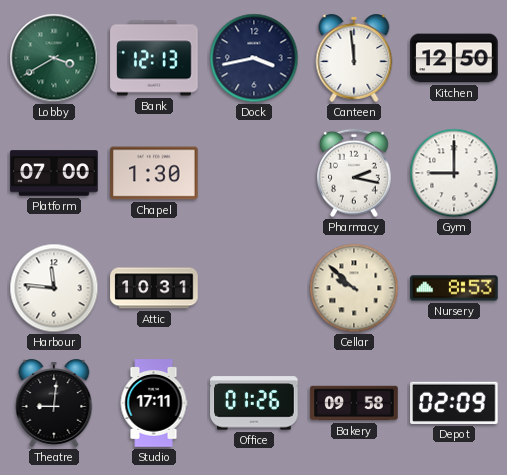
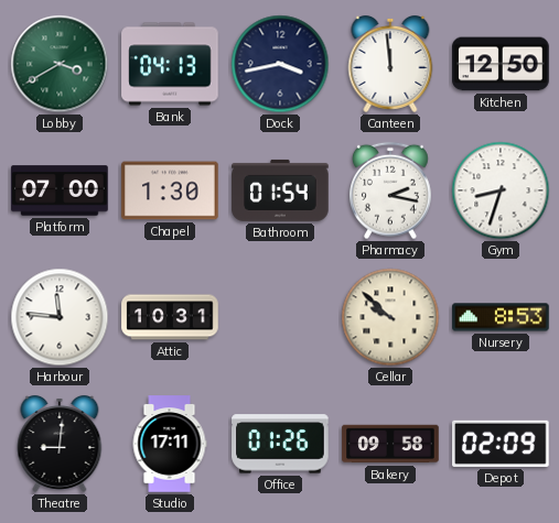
Bank: 12:13 -> 04:13
Bathroom: none -> 01:54
Gym: 9:00 -> 8:33
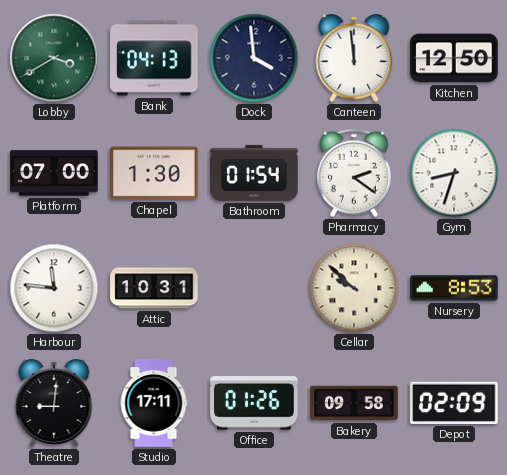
Dock: 3:43 -> 3:59
Pharmacy: 2:17 -> 2:21
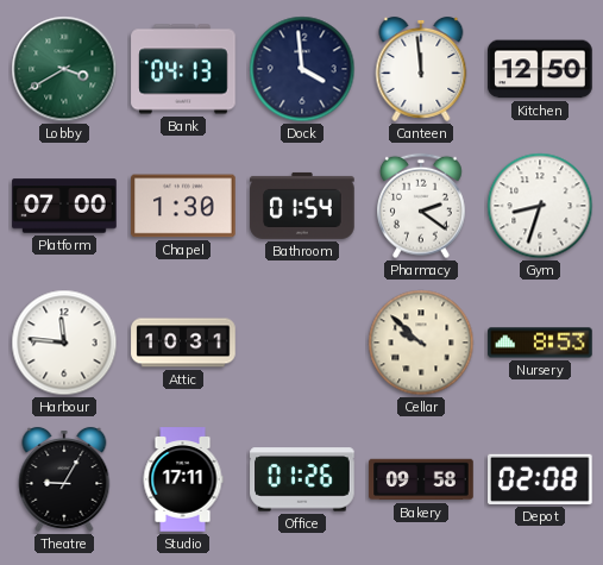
Theatre: 9:01 -> 9:05
Depot: 02:09 -> 02:08
